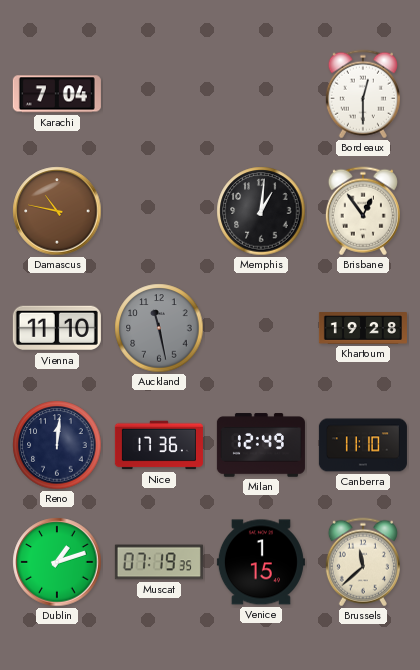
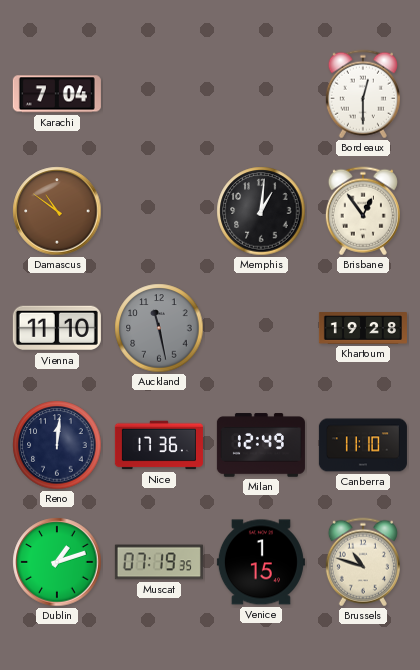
Damascus: 10:47 -> 10:51
Brussels: 11:38 -> 10:48
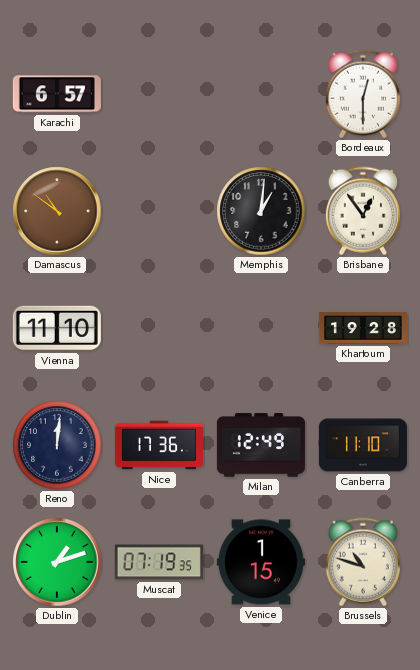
Karachi: 7:04 -> 6:57
Auckland: 11:28 -> none
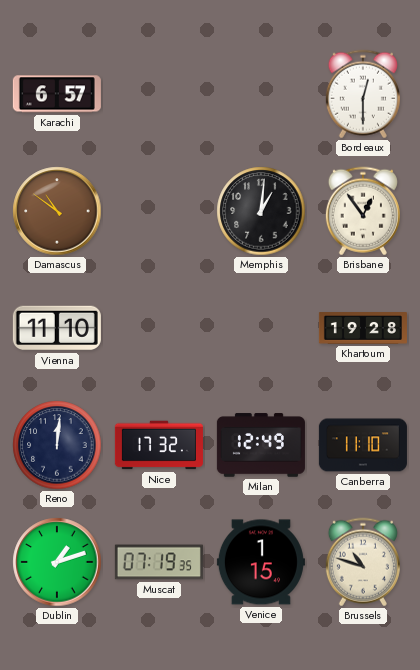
Nice: 17:36 -> 17:32
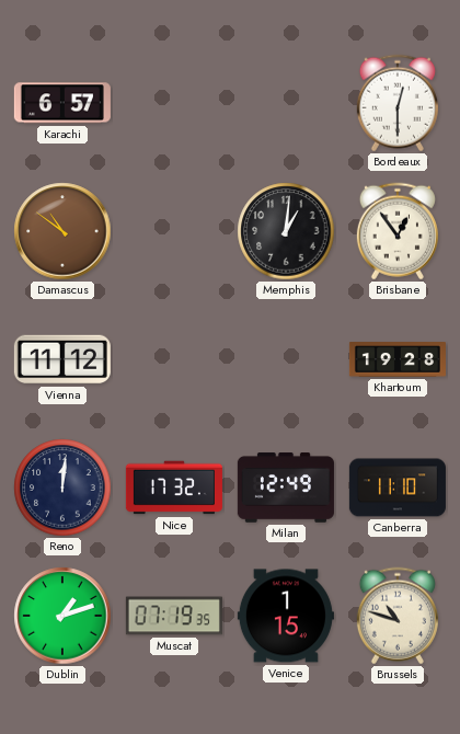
Vienna: 11:10 -> 11:12
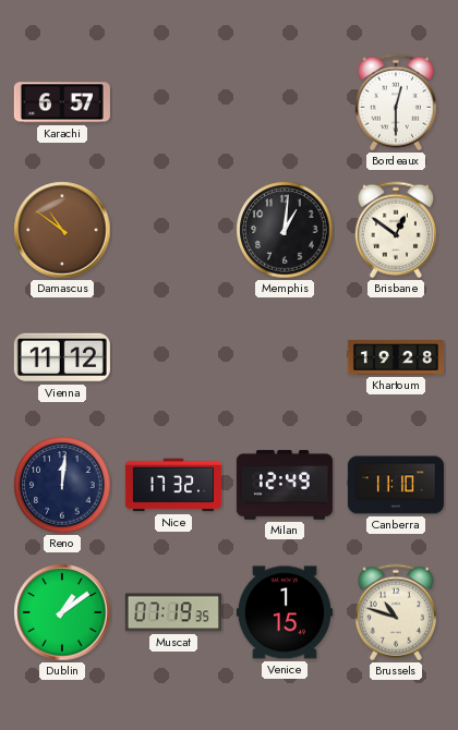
Brisbane: 12:54 -> 12:51
Dublin: 1:12 -> 1:09
